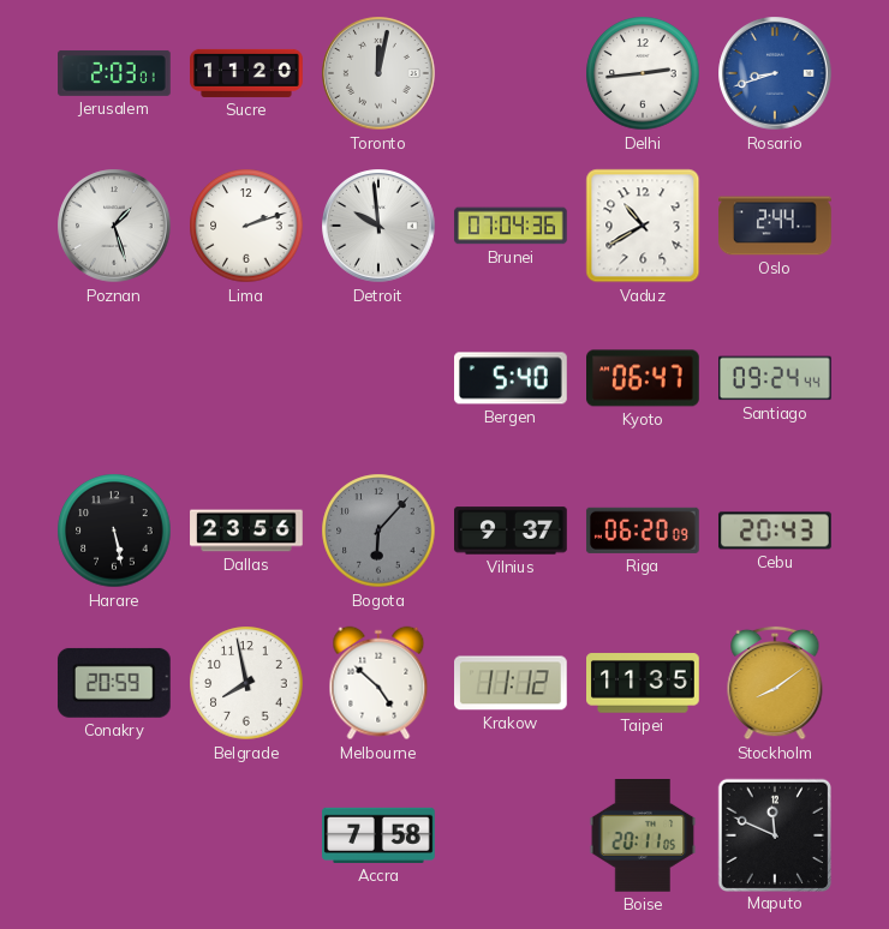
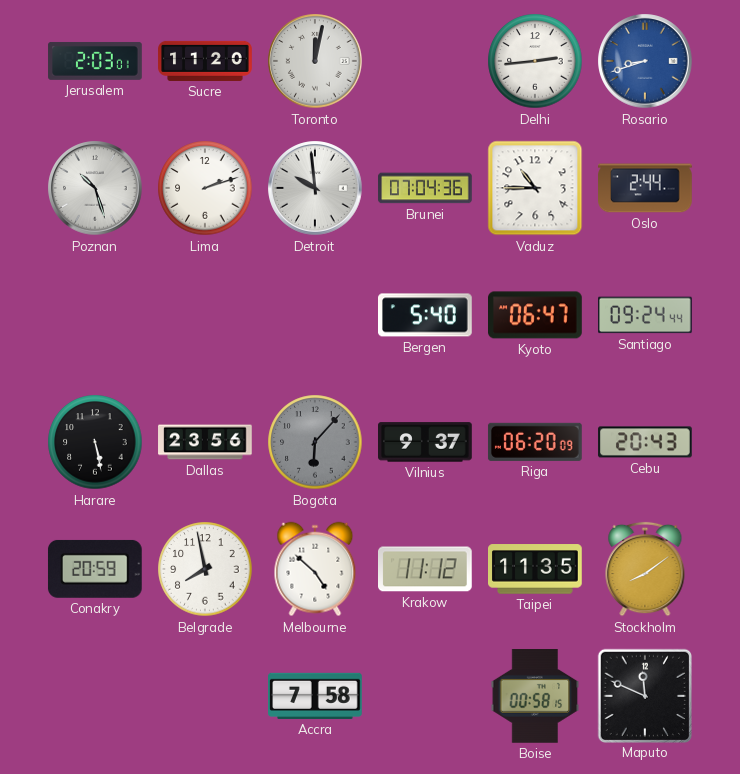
Poznan: 1:27 -> 10:27
Vaduz: 10:40 -> 10:45
Boise: 20:11 -> 00:58
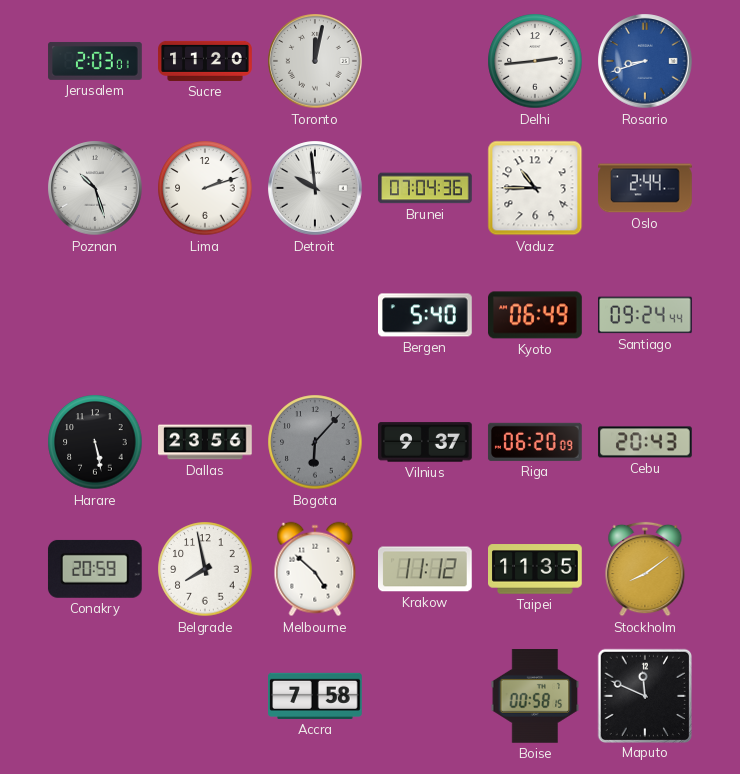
Kyoto: 06:47 -> 06:49
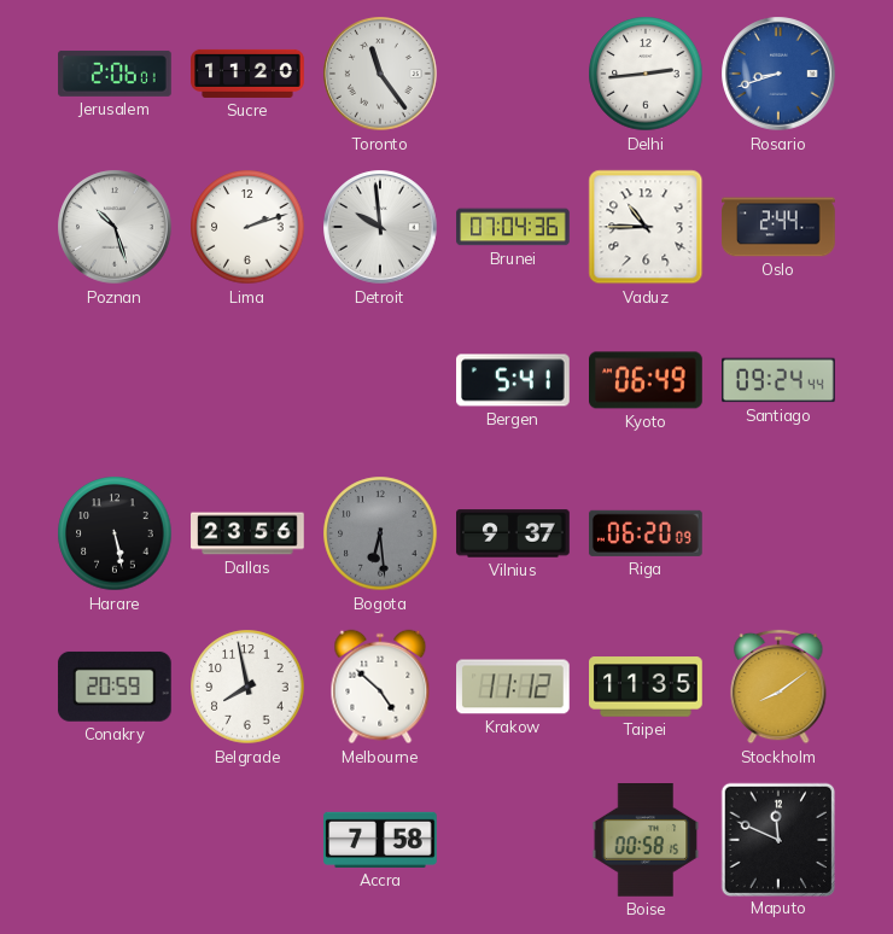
Jerusalem: 2:03 -> 2:06
Toronto: 12:02 -> 11:24
Bergen: 5:40 -> 5:41
Bogota: 6:07 -> 6:29
Cebu: 20:43 -> none
